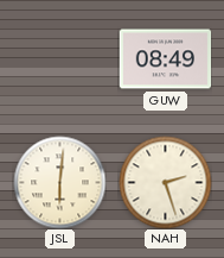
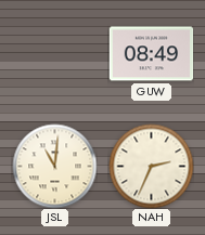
JSL: 6:01 -> 11:01
NAH: 2:27 -> 2:34
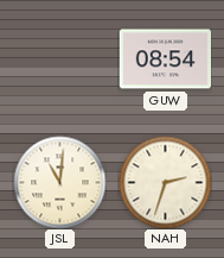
GUW: 08:49 -> 08:54
NAH: 2:34 -> 2:33
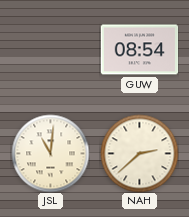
NAH: 2:33 -> 2:38
